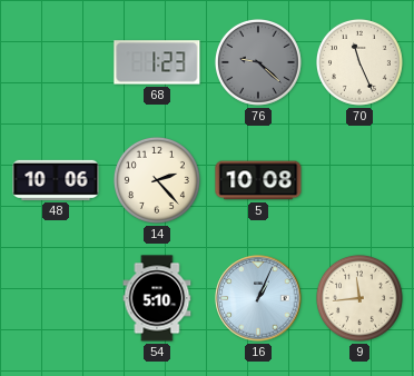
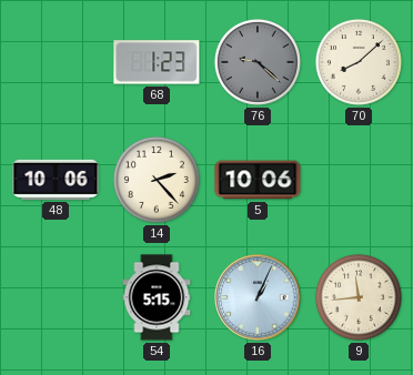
70: 11:26 -> 8:08
5: 10:08 -> 10:06
54: 5:10 -> 5:15
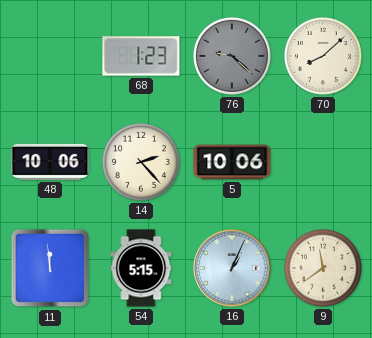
11: none -> 11:59
9: 11:44 -> 11:39
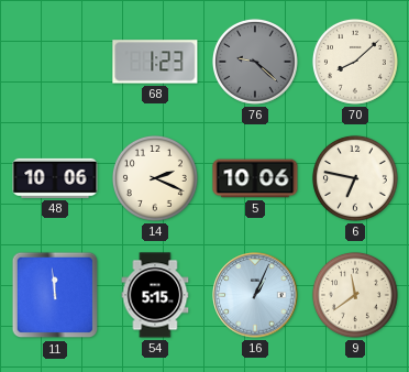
14: 2:23 -> 2:19
6: none -> 6:47
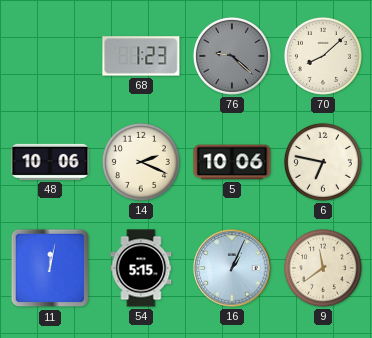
11: 11:59 -> 12:02
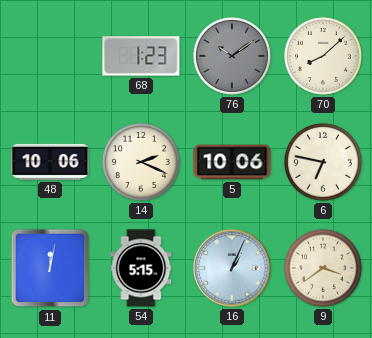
76: 9:22 -> 10:09
9: 11:39 -> 3:39
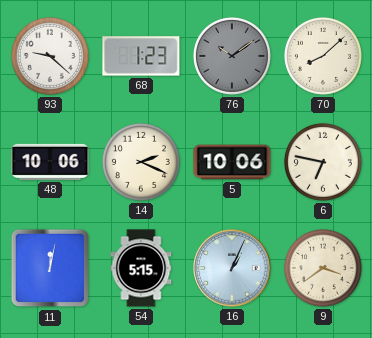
93: none -> 9:22
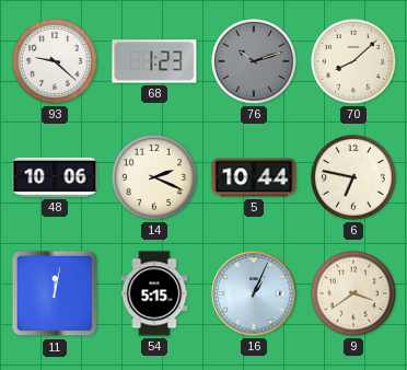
76: 10:09 -> 10:12
5: 10:06 -> 10:44
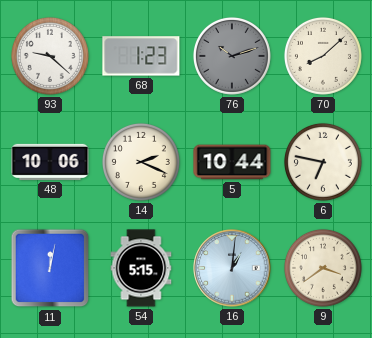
16: 1:04 -> 1:01
